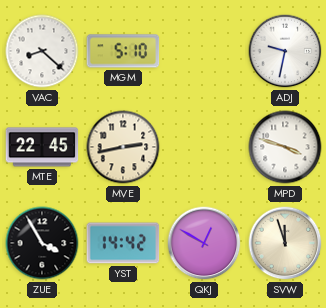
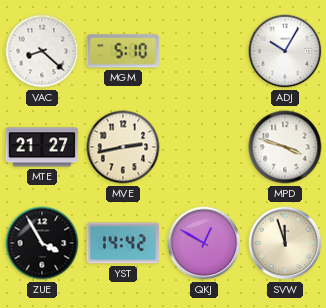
ADJ: 9:32 -> 10:05
MTE: 22:45 -> 21:27
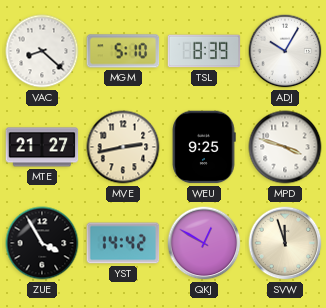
TSL: none -> 8:39
WEU: none -> 9:25
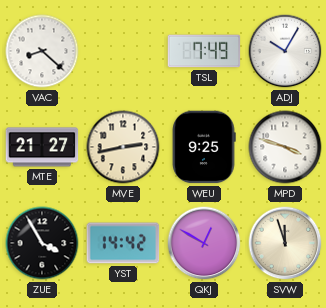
MGM: 5:10 -> none
TSL: 8:39 -> 7:49
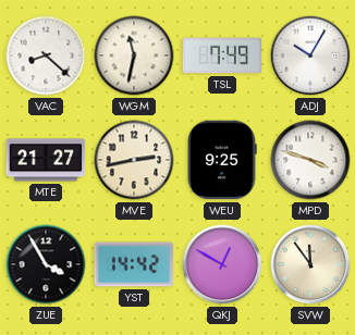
WGM: none -> 11:32
SVW: 11:57 -> 11:54
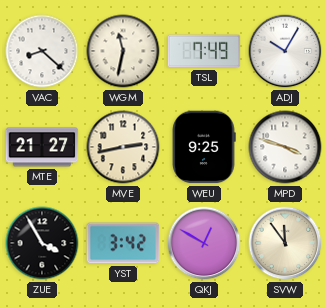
YST: 14:42 -> 3:42
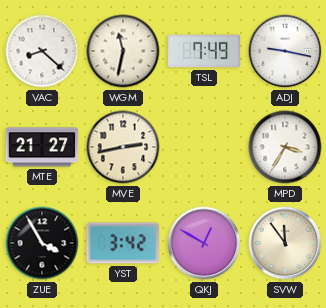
ADJ: 10:05 -> 9:17
WEU: 9:25 -> none
MPD: 3:48 -> 3:35
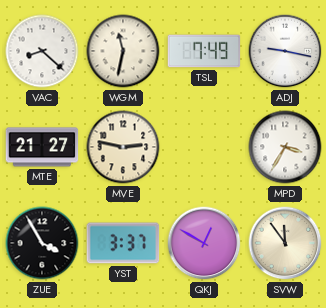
MVE: 2:43 -> 2:47
YST: 3:42 -> 3:37
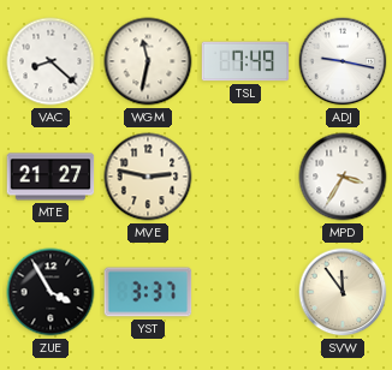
QKJ: 12:50 -> none
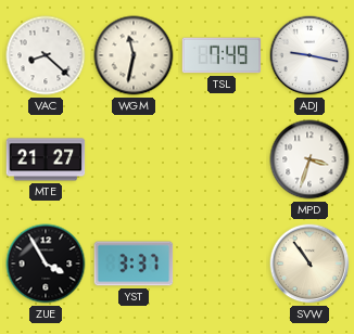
MVE: 2:47 -> none
MPD: 3:35 -> 3:33
SVW: 11:54 -> 10:54
